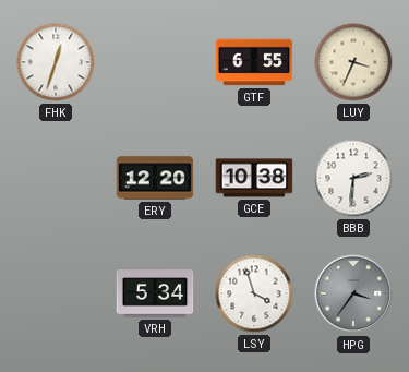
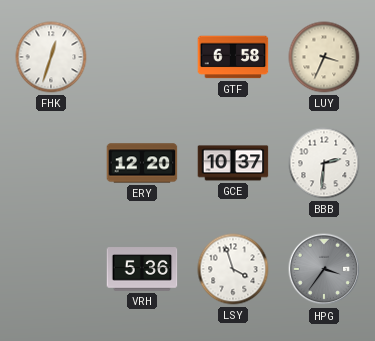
GTF: 6:55 -> 6:58
GCE: 10:38 -> 10:37
VRH: 5:34 -> 5:36
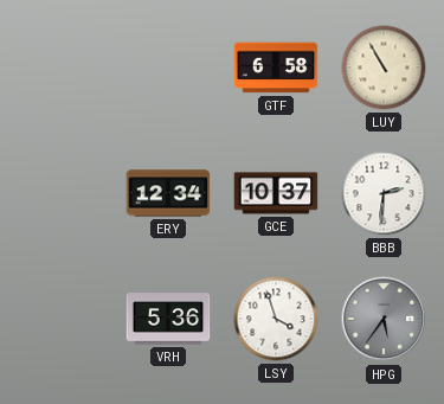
FHK: 12:33 -> none
LUY: 3:34 -> 10:55
ERY: 12:20 -> 12:34
HPG: 3:36 -> 5:36
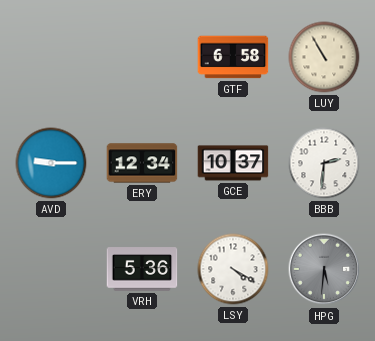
AVD: none -> 9:15
LSY: 3:57 -> 4:20
HPG: 5:36 -> 5:31
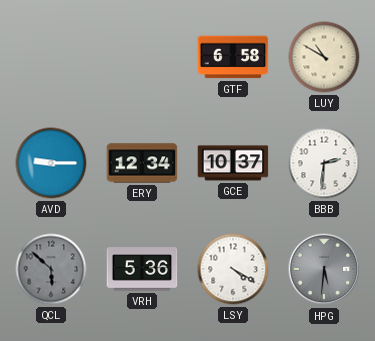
LUY: 10:55 -> 10:50
QCL: none -> 5:52
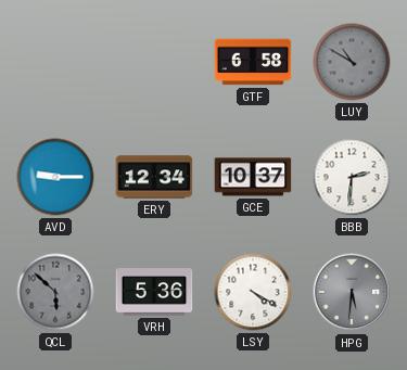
LUY dial: cream -> grey
